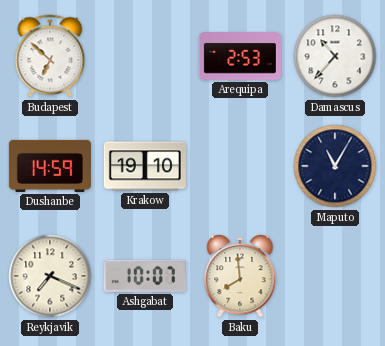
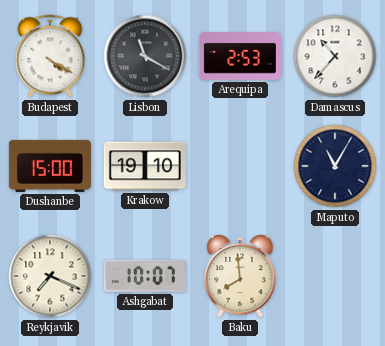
Budapest: 6:52 -> 4:20
Lisbon: none -> 11:20
Dushanbe: 14:59 -> 15:00
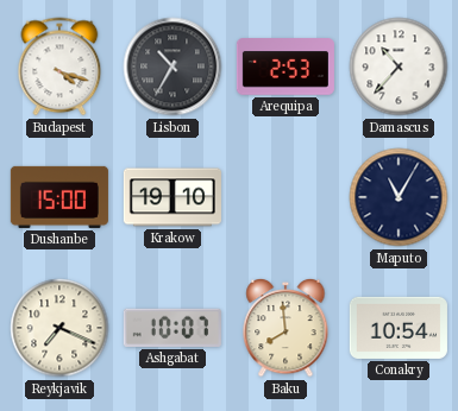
Budapest: 4:20 -> 4:18
Lisbon: 11:20 -> 10:35
Conakry: none -> 10:54
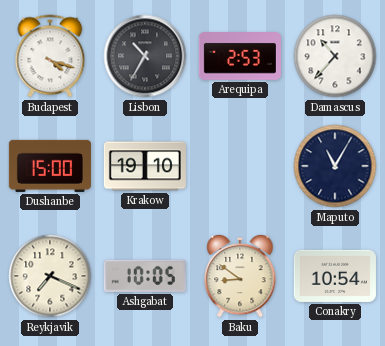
Ashgabat: 10:07 -> 10:05
Baku: 7:59 -> 8:51
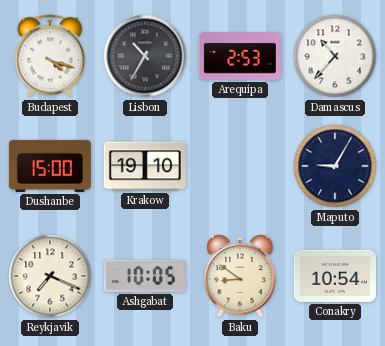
Maputo: 11:05 -> 9:05
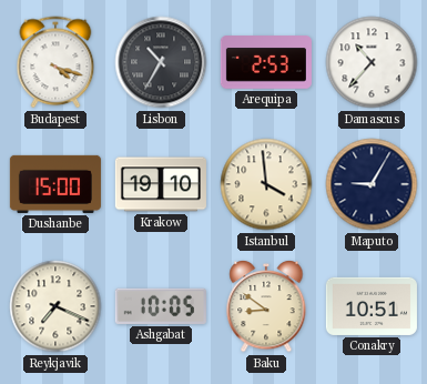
Istanbul: none -> 3:59
Conakry: 10:54 -> 10:51
